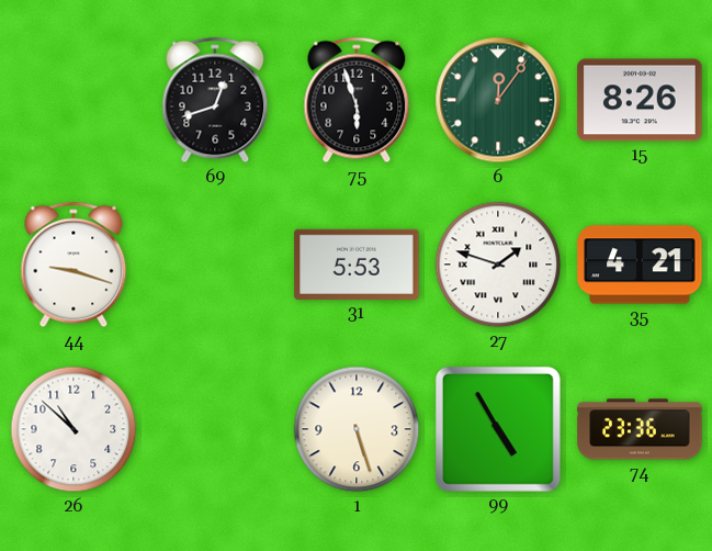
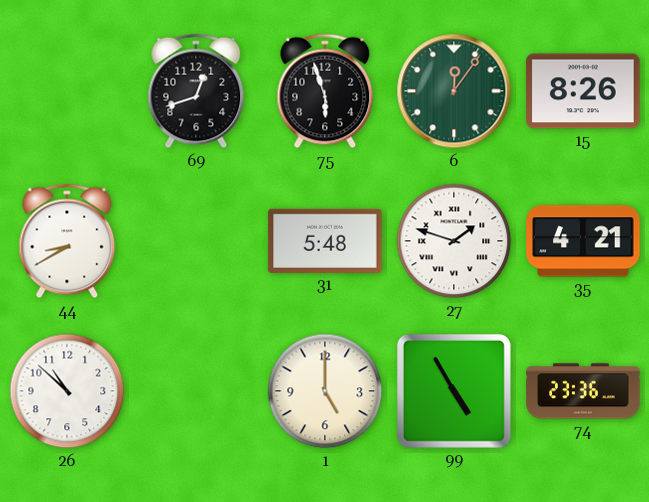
44: 9:18 -> 8:40
31: 5:53 -> 5:48
1: 5:27 -> 5:00
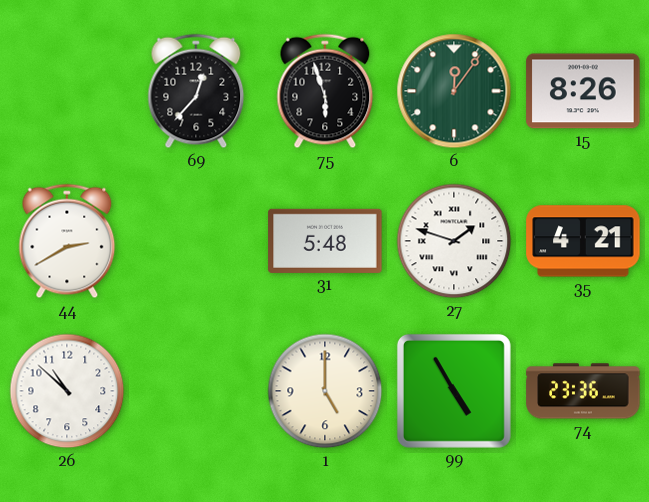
69: 12:42 -> 12:37
44: 8:40 -> 2:40
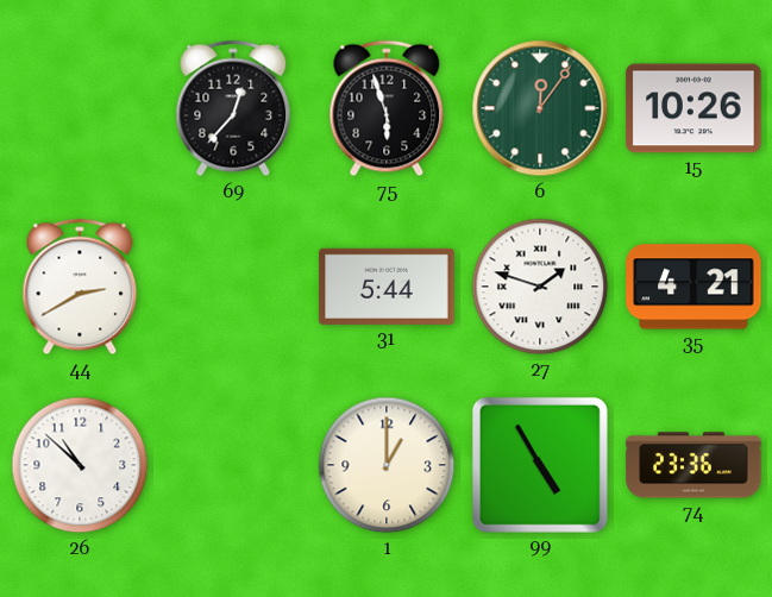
15: 8:26 -> 10:26
31: 5:48 -> 5:44
1: 5:00 -> 1:00
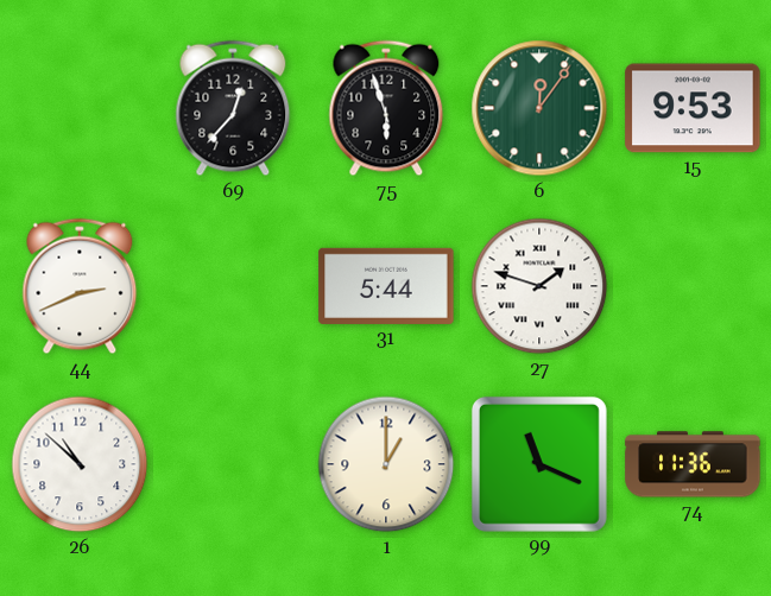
15: 10:26 -> 9:53
44: 2:40 -> 2:41
35: 4:21 -> none
99: 4:55 -> 11:19
74: 23:36 -> 11:36
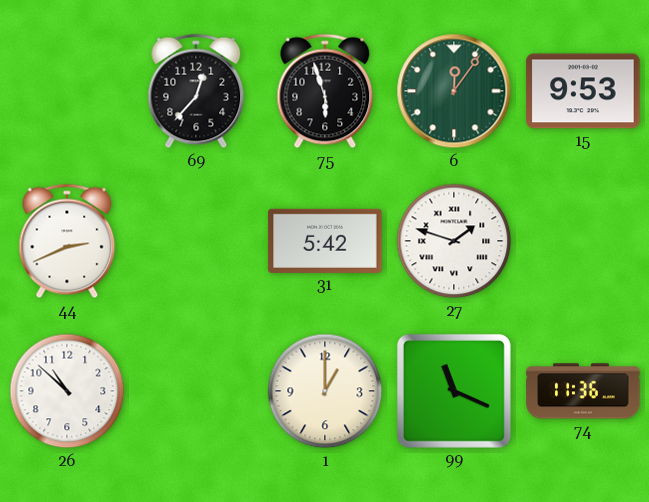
31: 5:44 -> 5:42
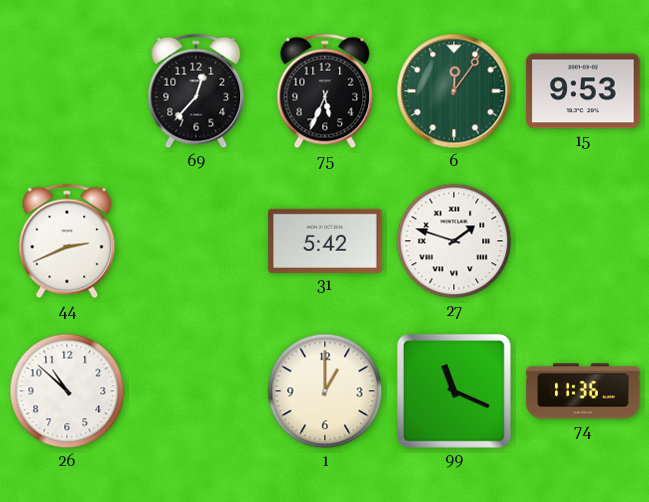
75: 5:57 -> 5:34
